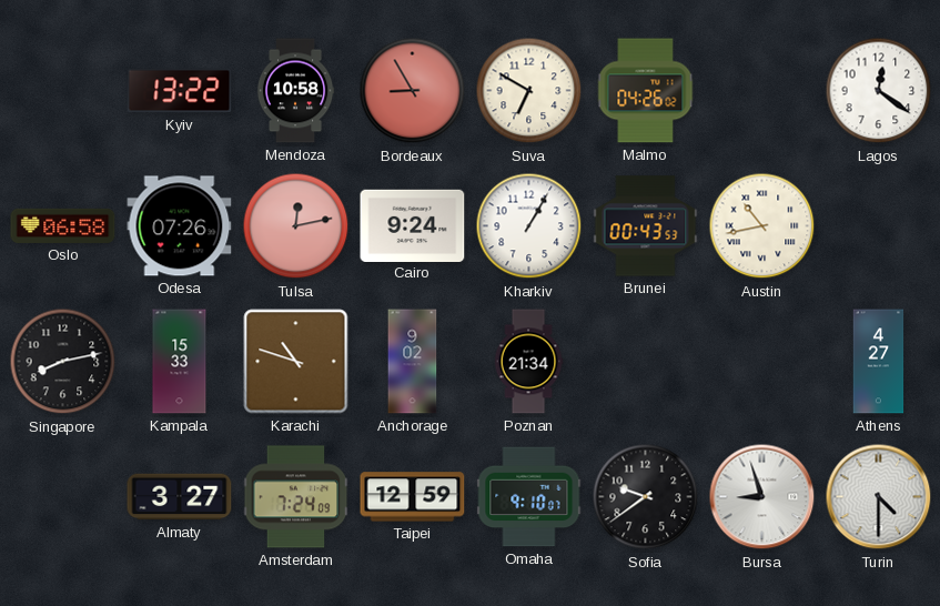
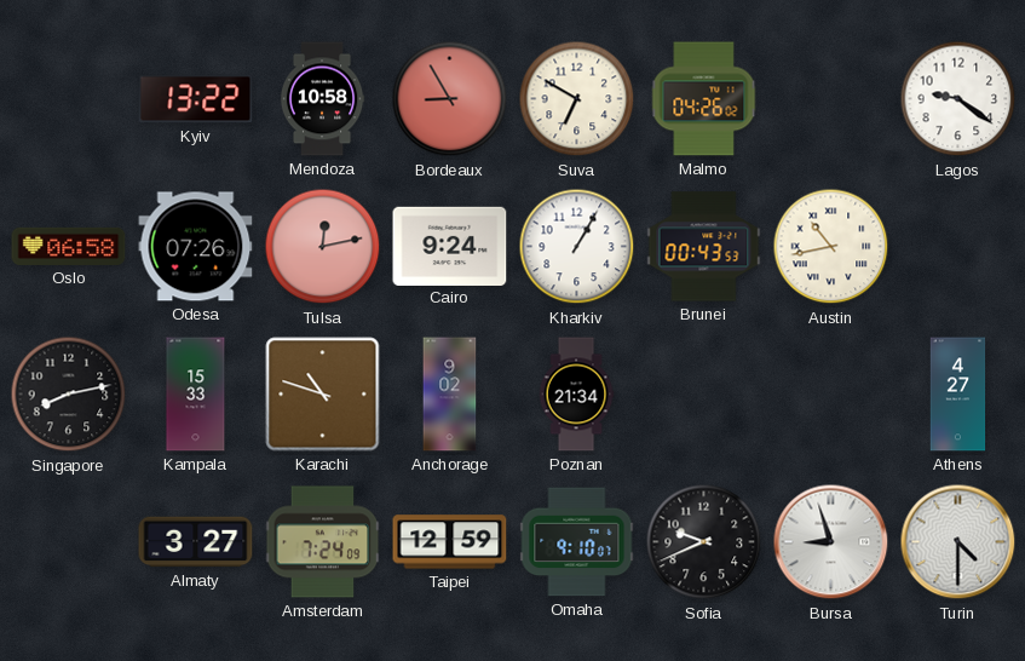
Lagos: 12:21 -> 9:21
Sofia: 9:39 -> 9:41
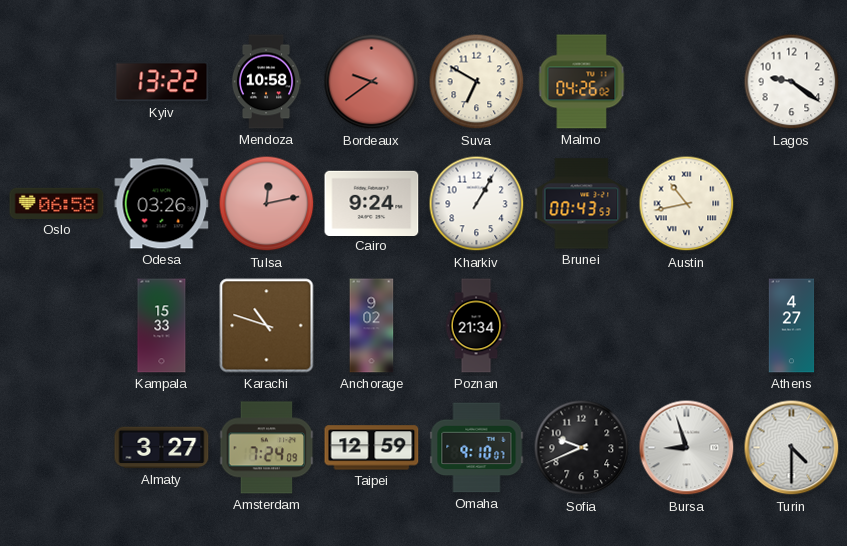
Bordeaux: 8:55 -> 9:39
Odesa: 07:26 -> 03:26
Singapore: 8:13 -> none
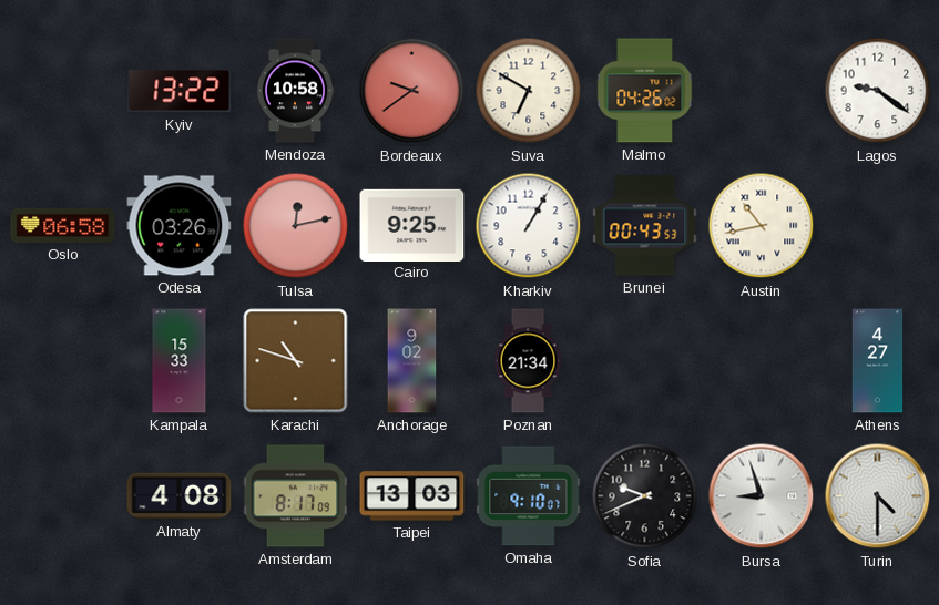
Cairo: 9:24 -> 9:25
Almaty: 3:27 -> 4:08
Amsterdam: 7:24 -> 8:17
Taipei: 12:59 -> 13:03
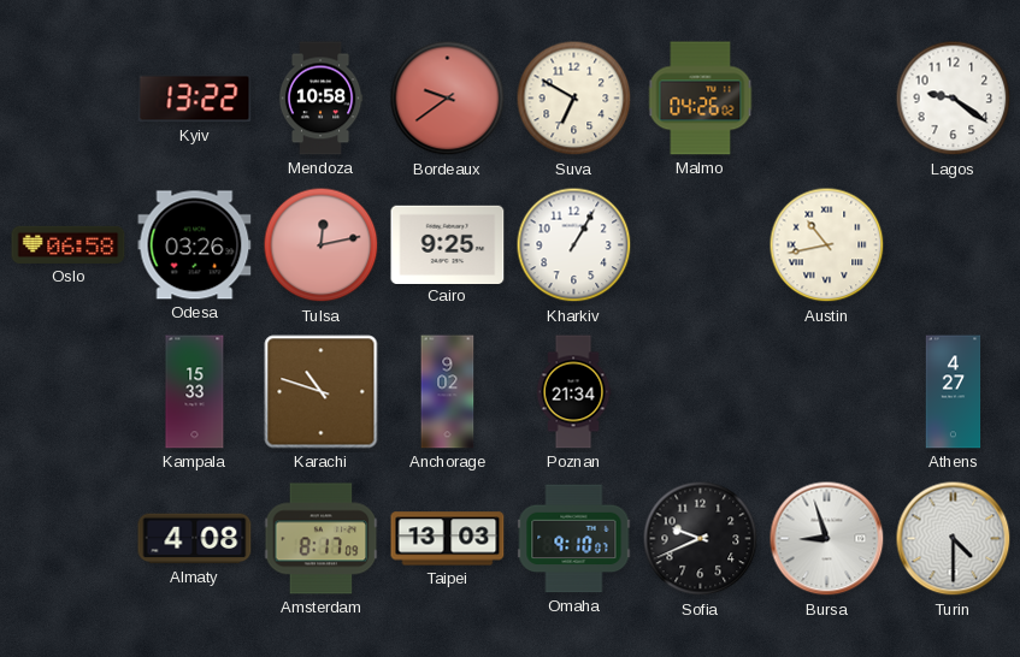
Brunei: 00:43 -> none
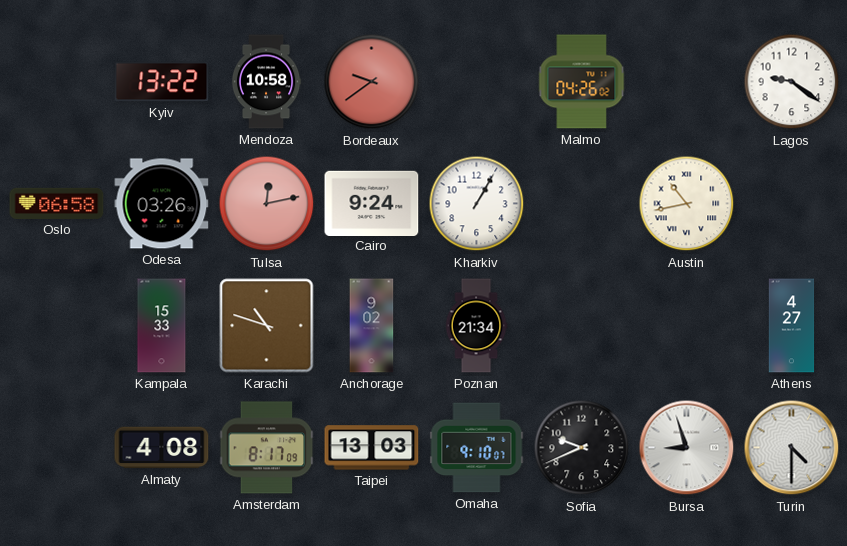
Suva: 6:50 -> none
Cairo: 9:25 -> 9:24
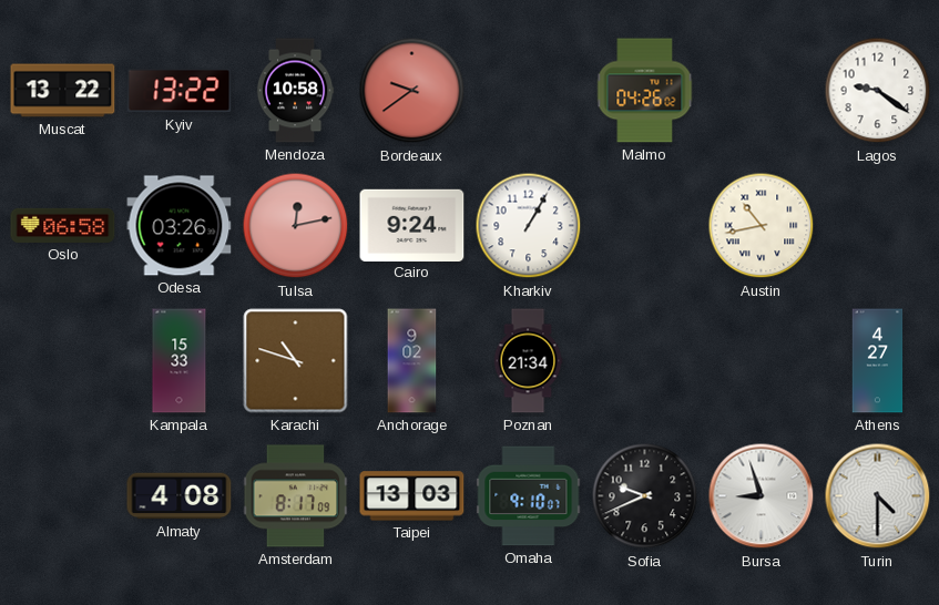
Muscat: none -> 13:22
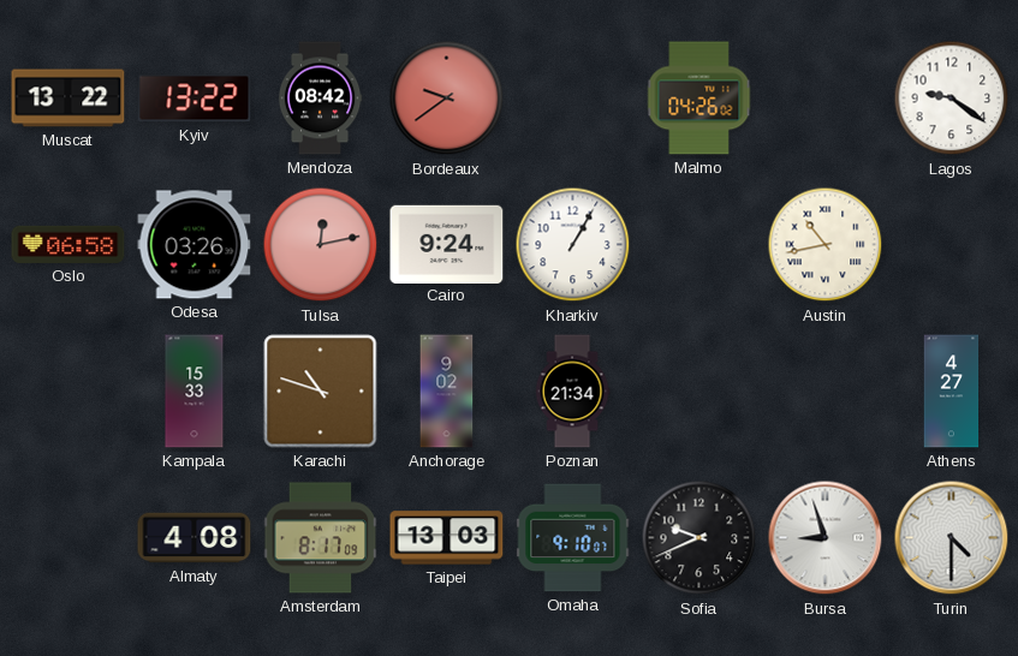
Mendoza: 10:58 -> 08:42
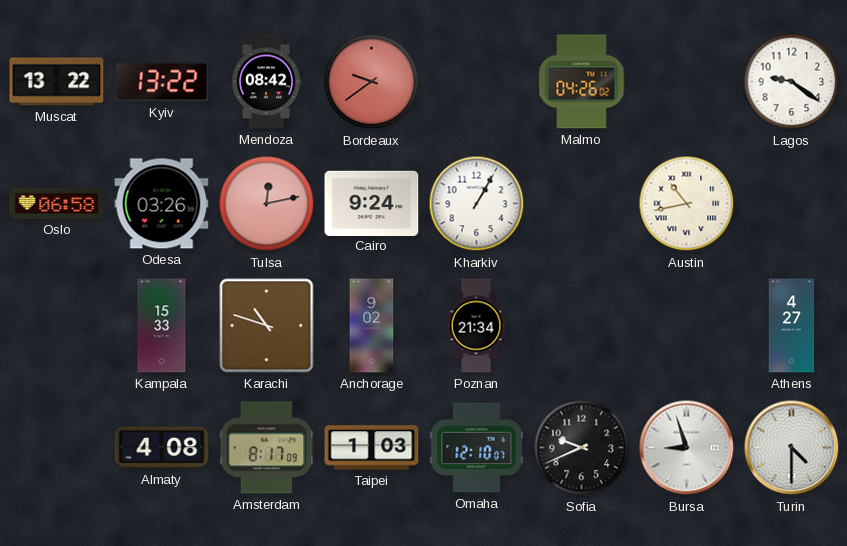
Taipei: 13:03 -> 1:03
Omaha: 9:10 -> 12:10
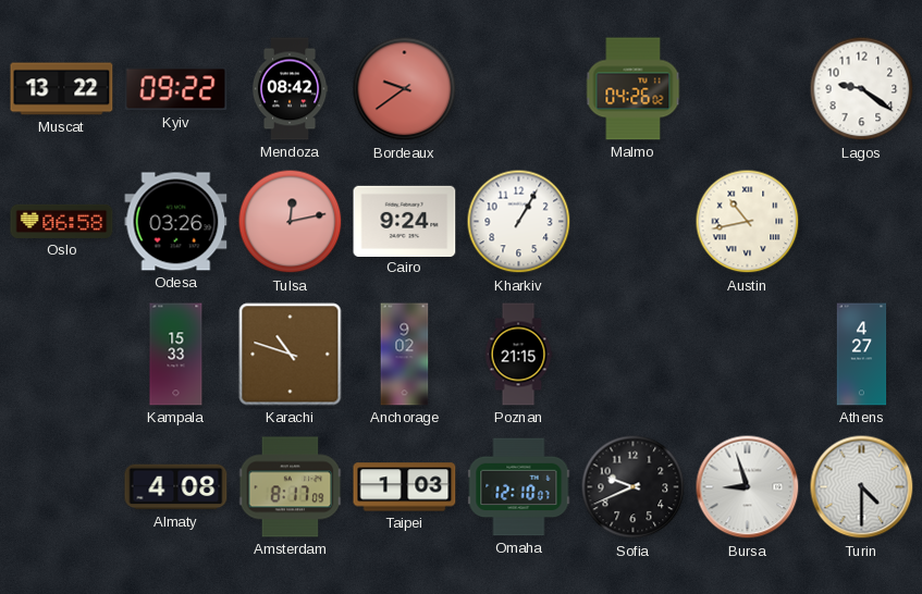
Kyiv: 13:22 -> 09:22
Poznan: 21:34 -> 21:15
